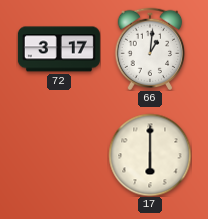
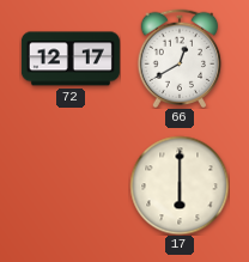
72: 3:17 -> 12:17
66: 1:01 -> 12:40
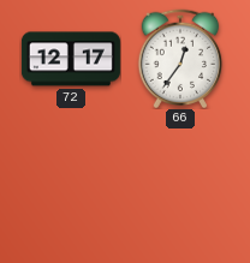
66: 12:40 -> 12:36
17: 6:00 -> none
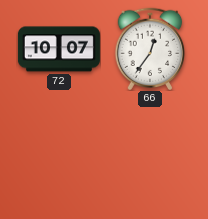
72: 12:17 -> 10:07
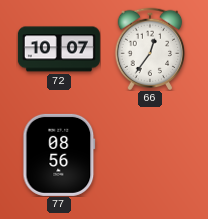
77: none -> 08:56
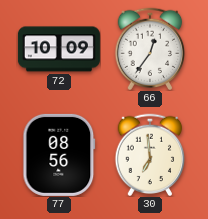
72: 10:07 -> 10:09
30: none -> 6:59
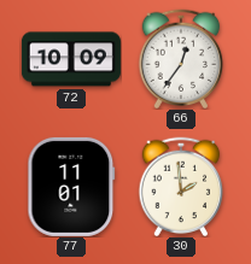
77: 08:56 -> 11:01
30: 6:59 -> 1:59
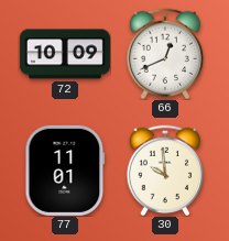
66: 12:36 -> 12:41
30: 1:59 -> 9:59
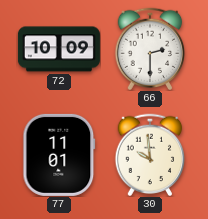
66: 12:41 -> 2:30
